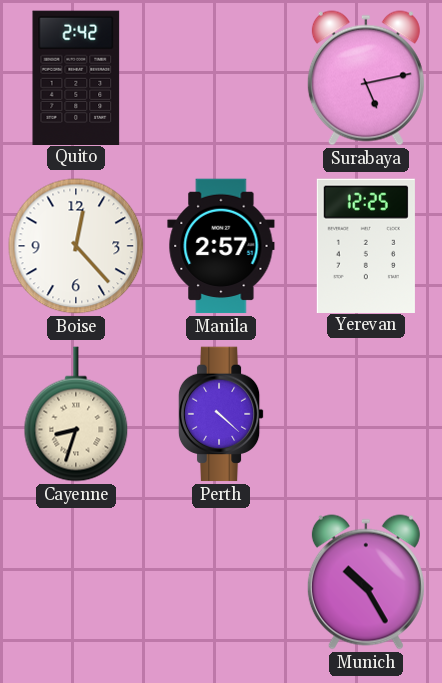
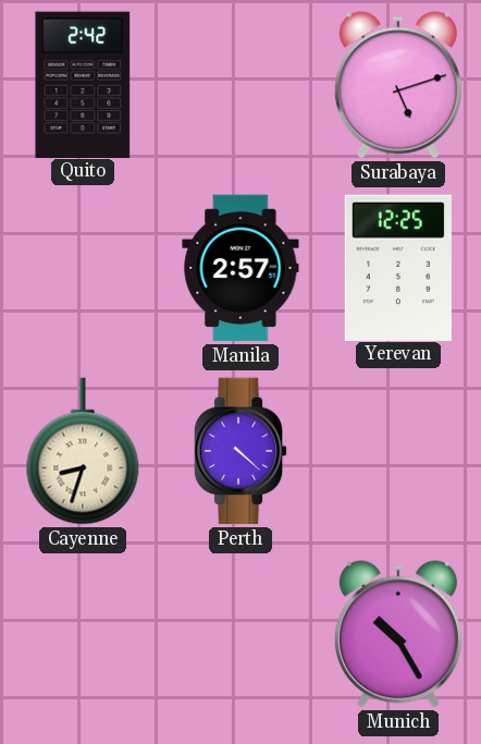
Surabaya: 5:13 -> 5:12
Boise: 12:23 -> none
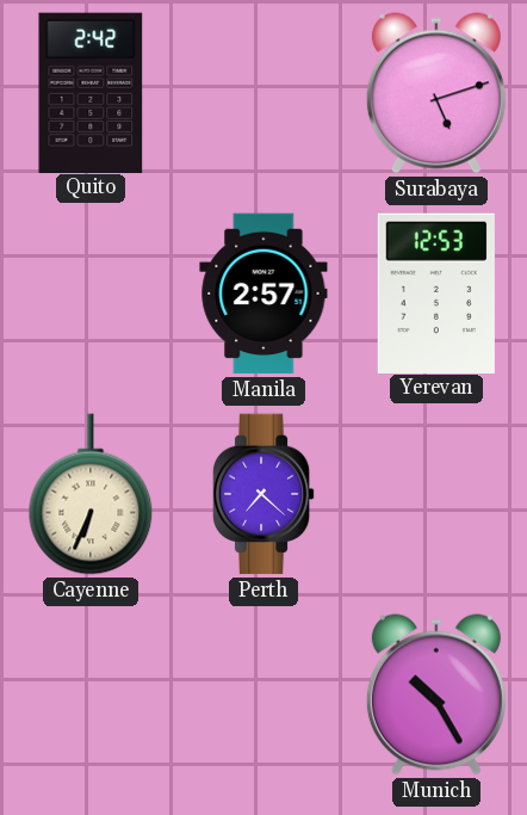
Yerevan: 12:25 -> 12:53
Cayenne: 8:33 -> 6:34
Perth: 4:22 -> 7:22
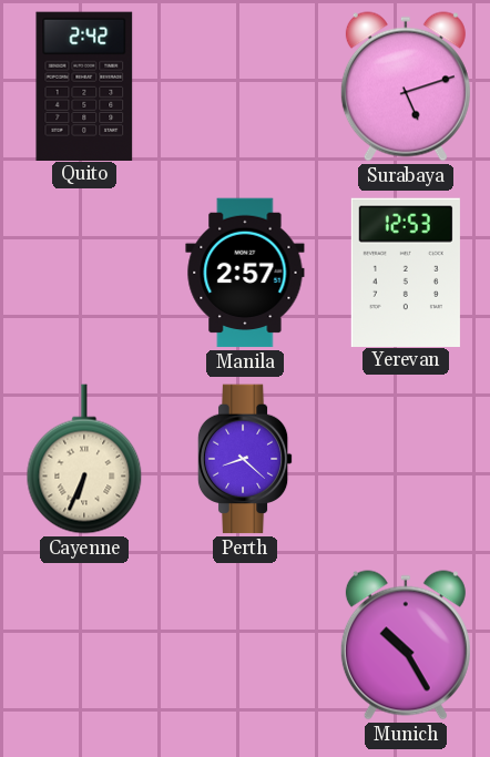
Perth: 7:22 -> 8:22
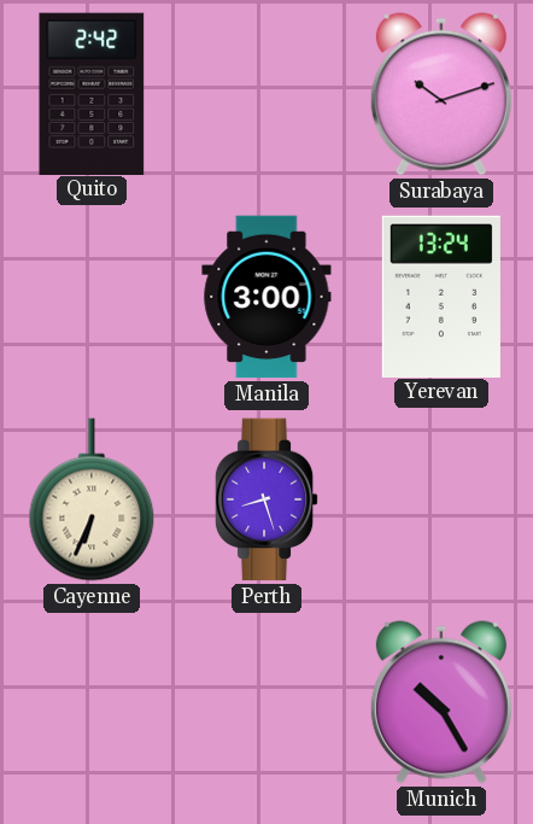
Surabaya: 5:12 -> 10:12
Manila: 2:57 -> 3:00
Yerevan: 12:53 -> 13:24
Perth: 8:22 -> 8:27
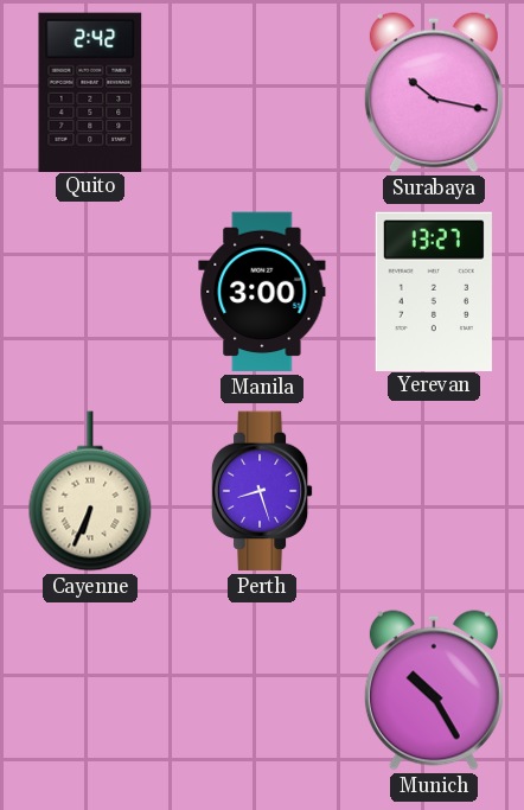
Surabaya: 10:12 -> 10:17
Yerevan: 13:24 -> 13:27
